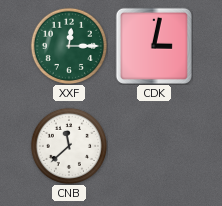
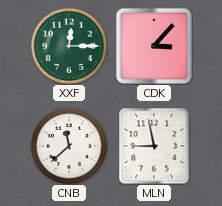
CDK: 3:02 -> 3:07
MLN: none -> 8:58
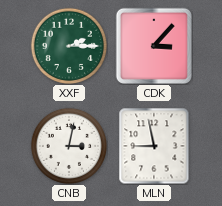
XXF: 12:15 -> 2:15
CNB: 11:38 -> 3:02
